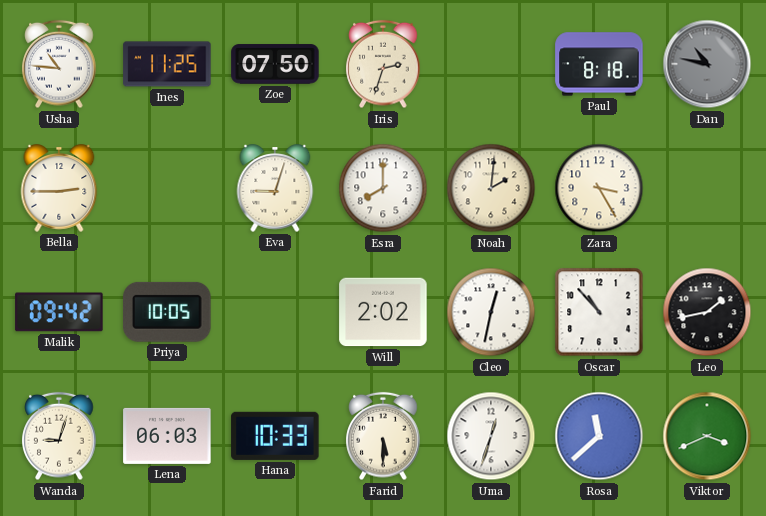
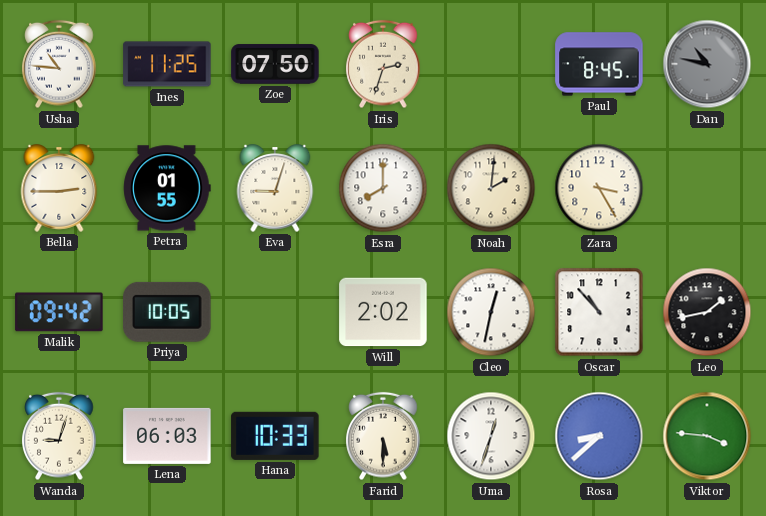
Paul: 8:18 -> 8:45
Petra: none -> 01:55
Rosa: 11:38 -> 8:38
Viktor: 3:41 -> 3:46
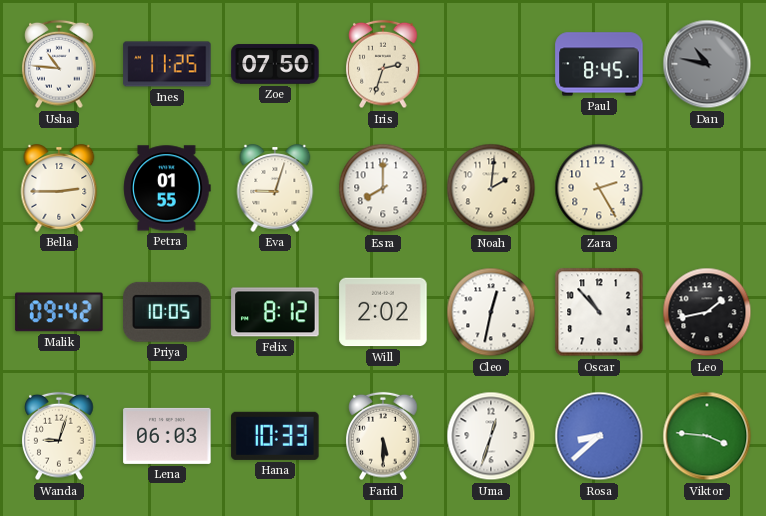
Zara: 3:25 -> 2:25
Felix: none -> 8:12
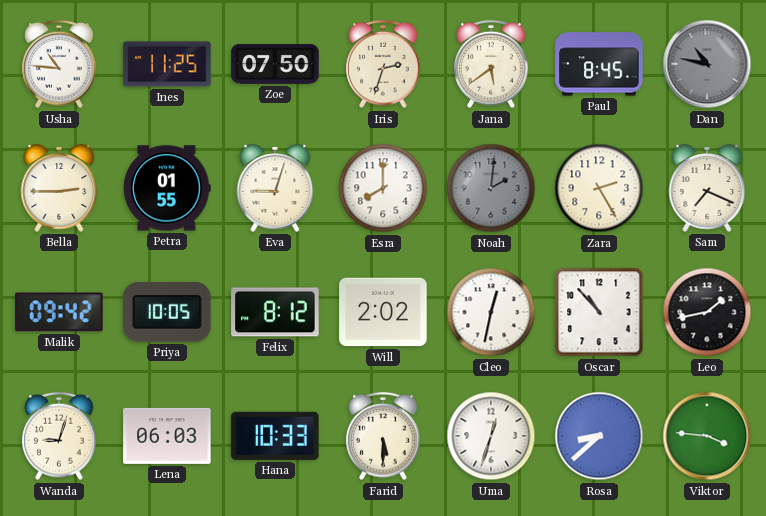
Jana: none -> 5:39
Noah dial: cream -> grey
Sam: none -> 7:19
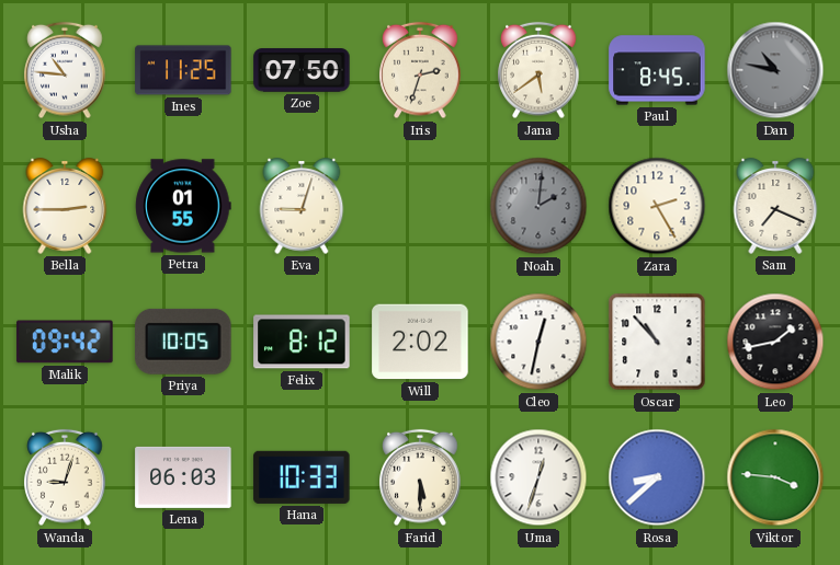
Esra: 8:00 -> none
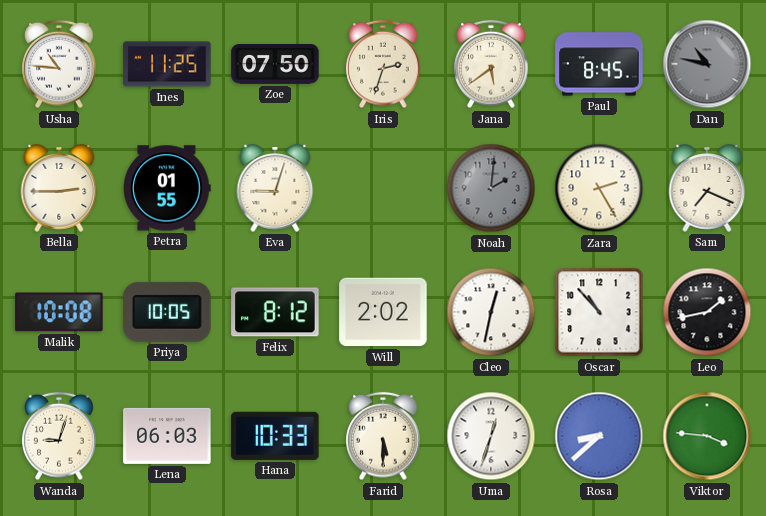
Malik: 09:42 -> 10:08
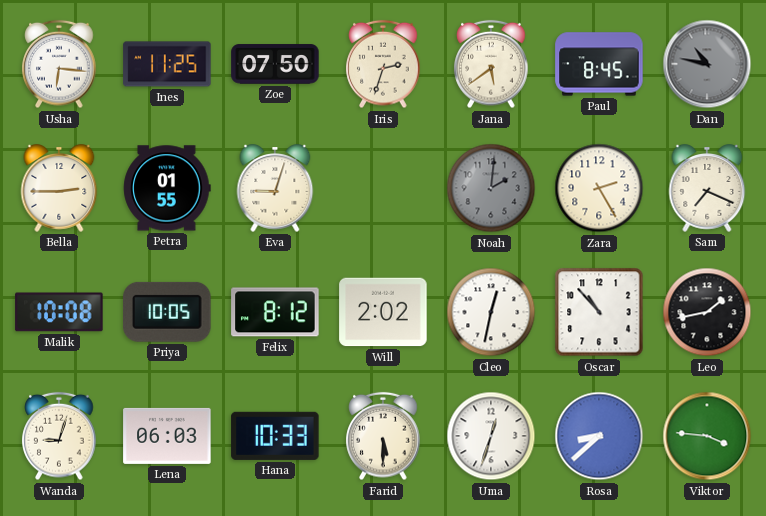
Usha: 10:46 -> 6:16
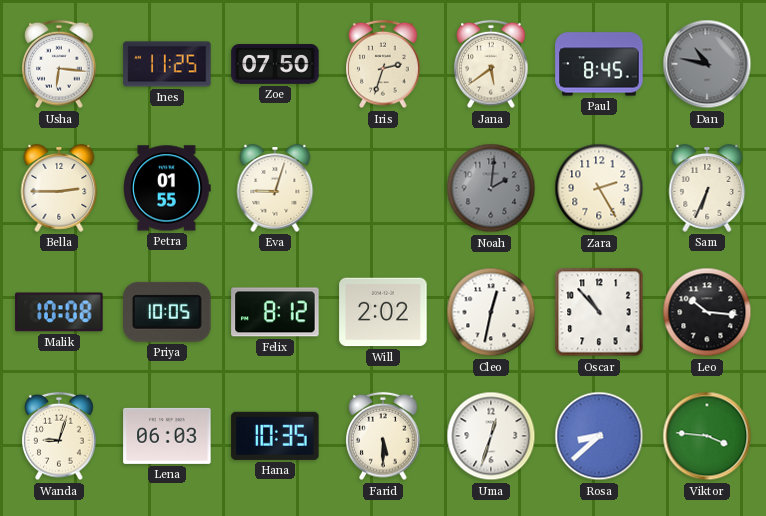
Sam: 7:19 -> 6:34
Leo: 1:43 -> 10:16
Hana: 10:33 -> 10:35
